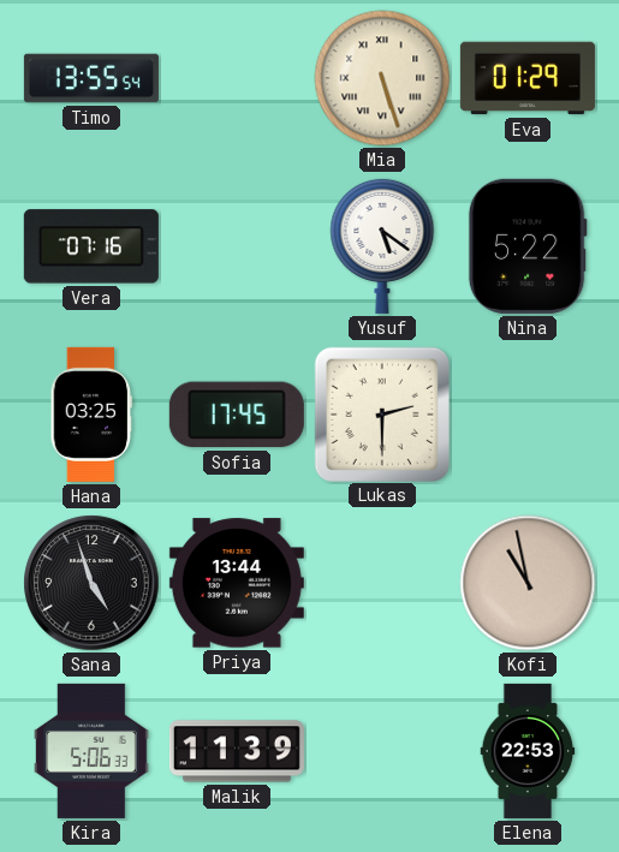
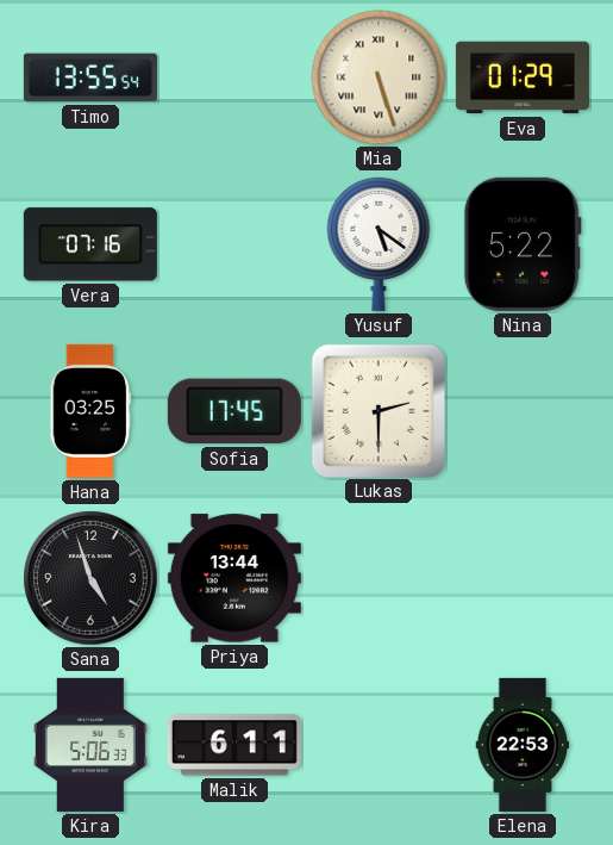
Kofi: 10:58 -> none
Malik: 11:39 -> 6:11
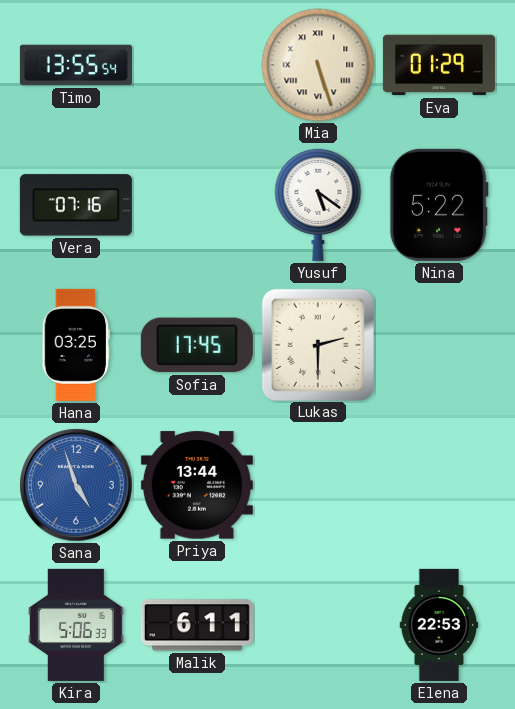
Sana dial: black -> blue
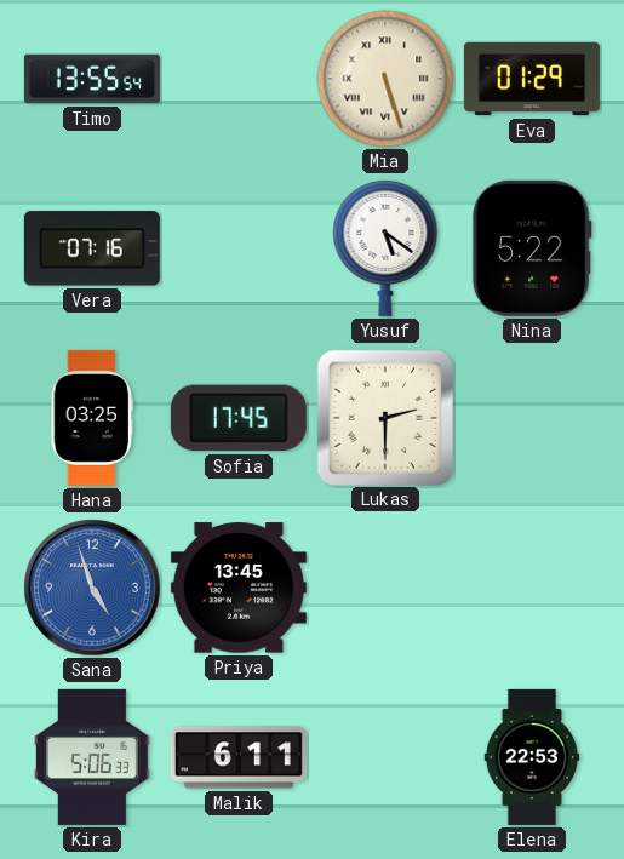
Priya: 13:44 -> 13:45
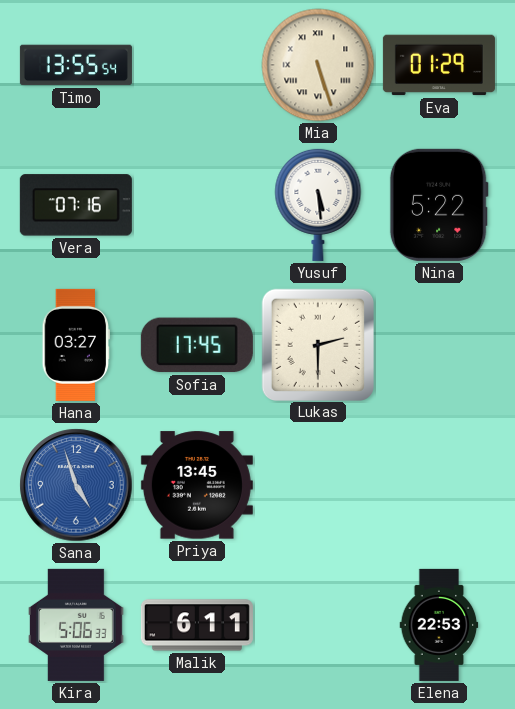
Yusuf: 5:21 -> 5:29
Hana: 03:25 -> 03:27
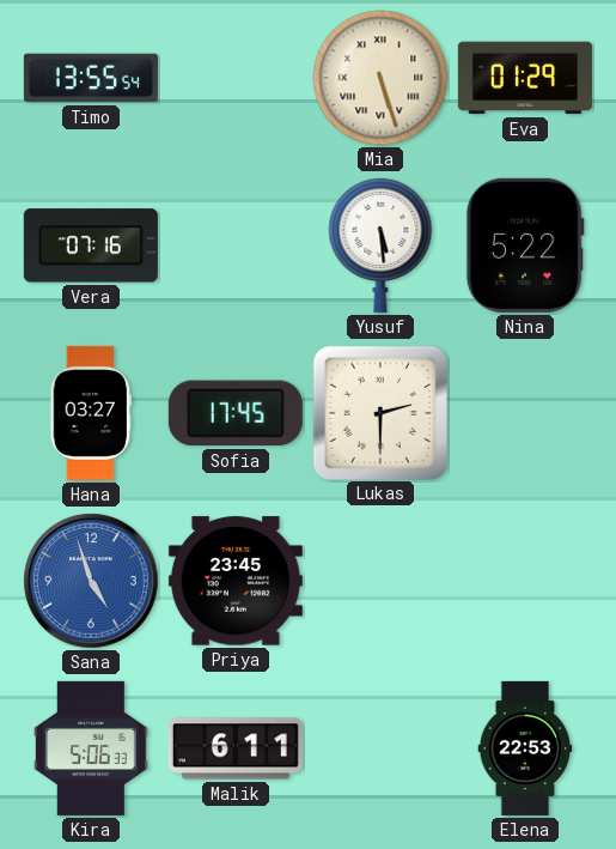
Priya: 13:45 -> 23:45
